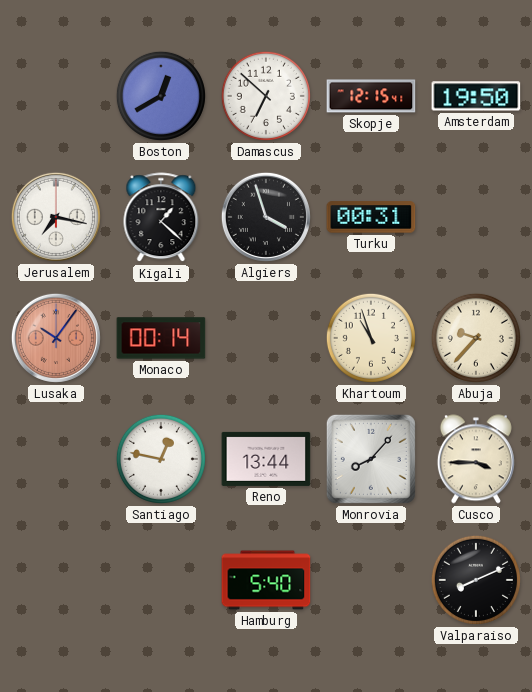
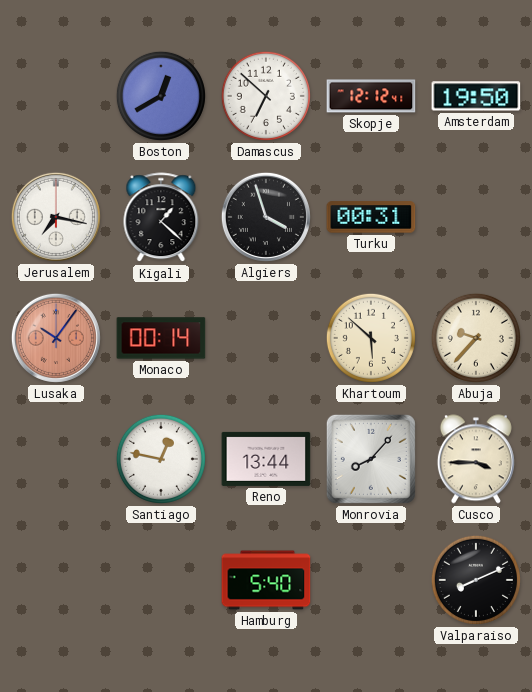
Skopje: 12:15 -> 12:12
Khartoum: 10:57 -> 5:52
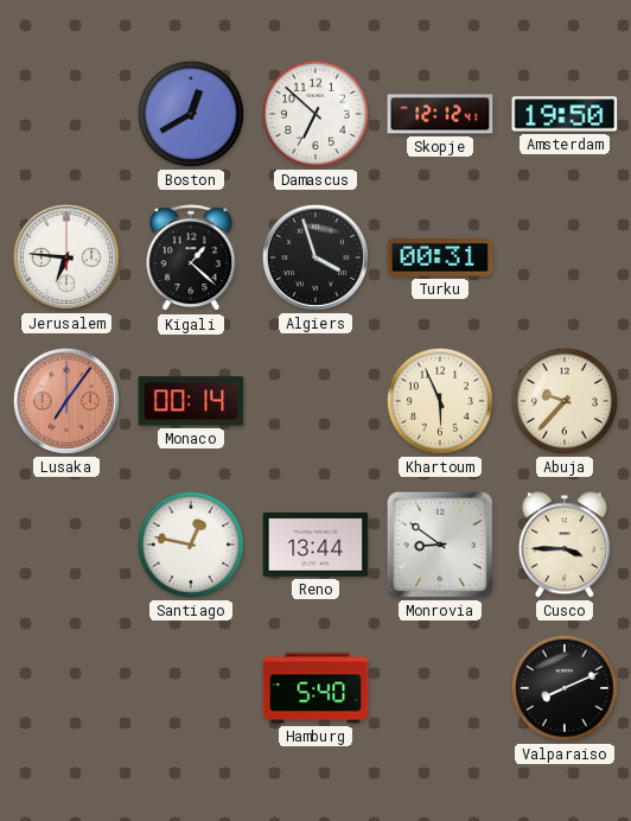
Jerusalem: 7:17 -> 6:46
Lusaka: 10:06 -> 7:06
Khartoum: 5:52 -> 5:56
Monrovia: 8:07 -> 8:51
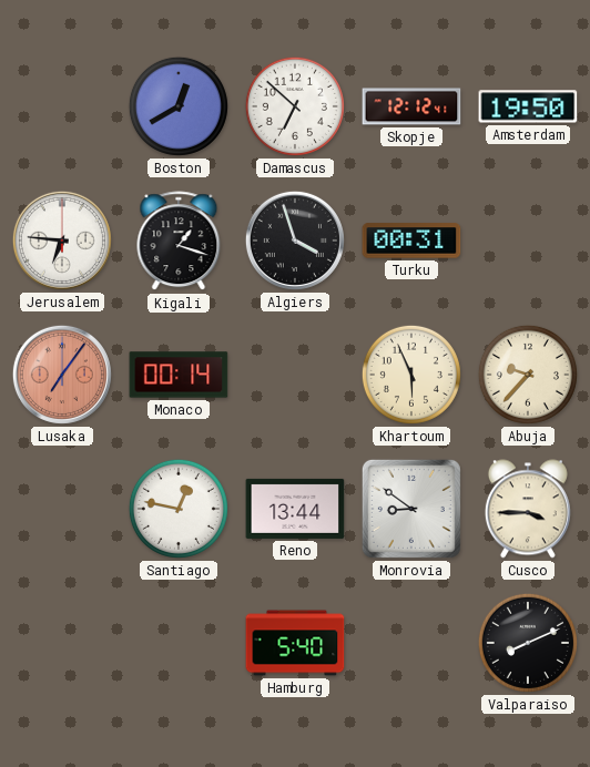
Kigali: 1:22 -> 1:18
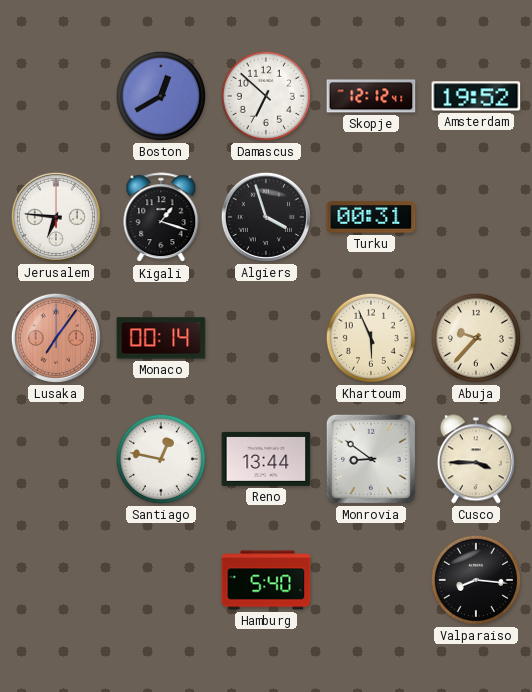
Amsterdam: 19:50 -> 19:52
Valparaiso: 8:11 -> 8:16
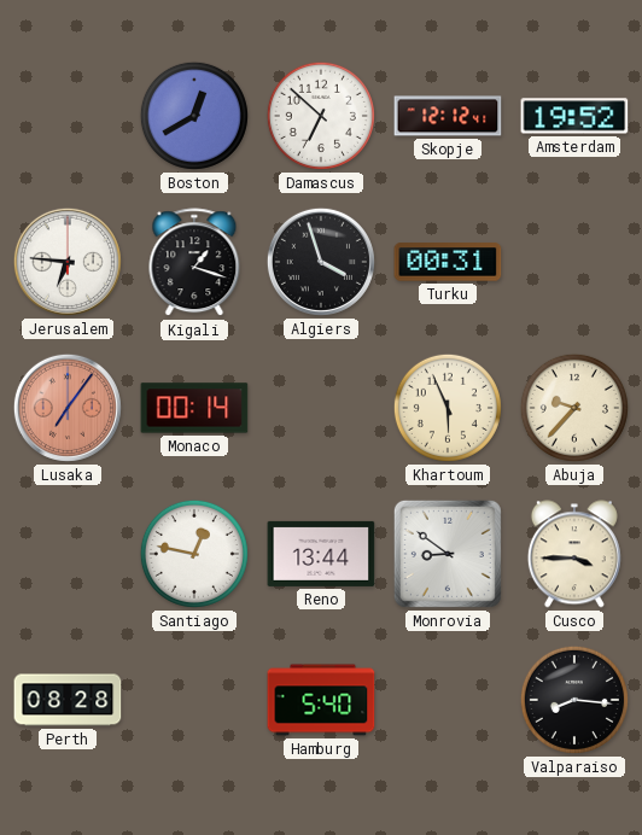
Perth: none -> 08:28
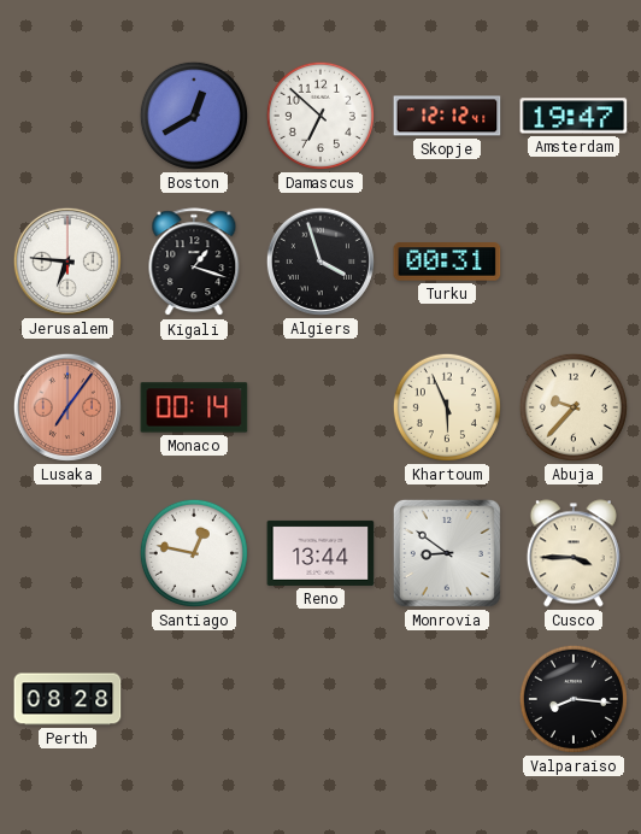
Amsterdam: 19:52 -> 19:47
Hamburg: 5:40 -> none
